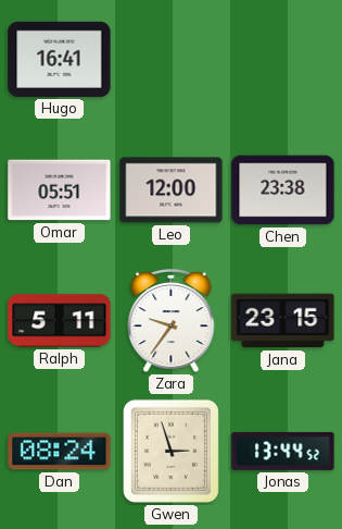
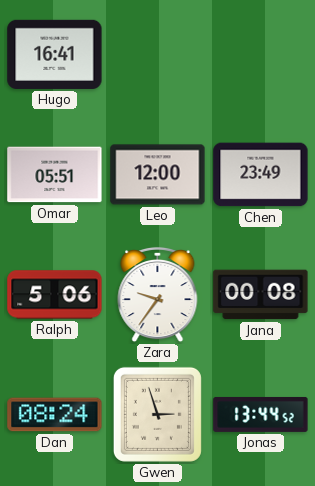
Chen: 23:38 -> 23:49
Ralph: 5:11 -> 5:06
Jana: 23:15 -> 00:08
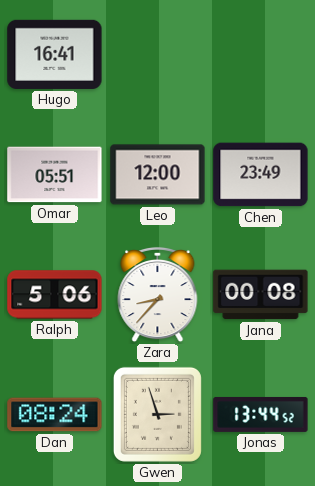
Zara: 9:36 -> 8:37
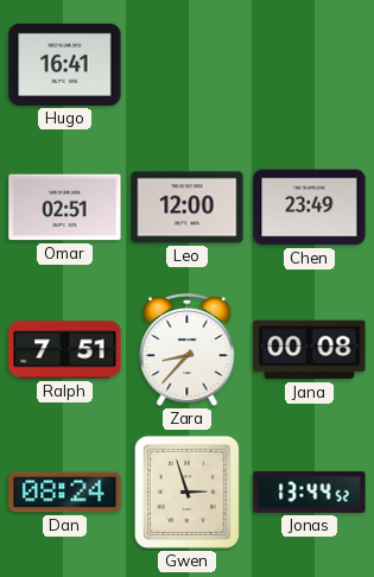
Omar: 05:51 -> 02:51
Ralph: 5:06 -> 7:51
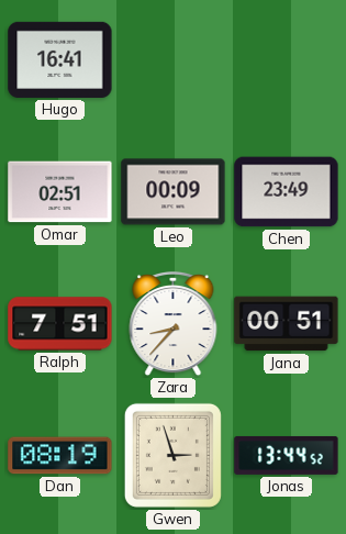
Leo: 12:00 -> 00:09
Jana: 00:08 -> 00:51
Dan: 08:24 -> 08:19
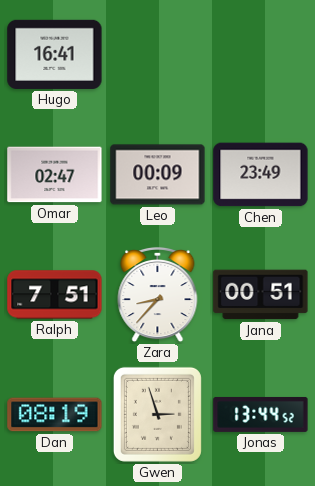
Omar: 02:51 -> 02:47
